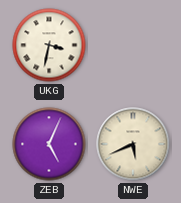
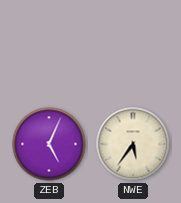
UKG: 3:32 -> none
NWE: 5:41 -> 5:36
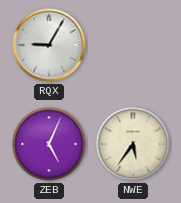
RQX: none -> 9:05
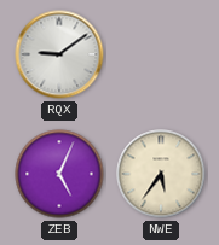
RQX: 9:05 -> 9:09
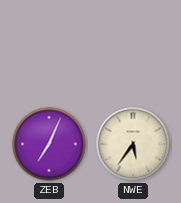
RQX: 9:09 -> none
ZEB: 5:04 -> 7:04
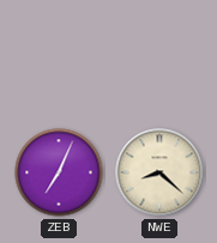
NWE: 5:36 -> 8:22
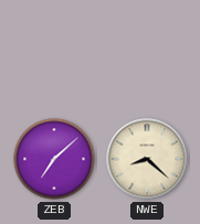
ZEB: 7:04 -> 7:08
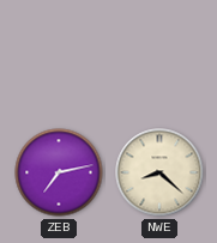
ZEB: 7:08 -> 7:13
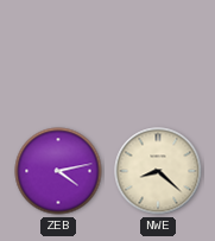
ZEB: 7:13 -> 4:13
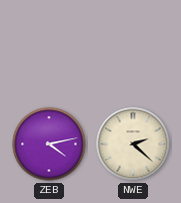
NWE: 8:22 -> 2:22
